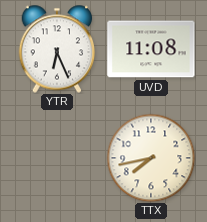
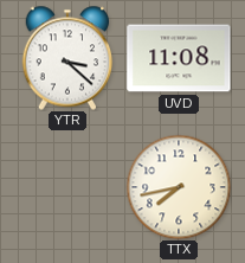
YTR: 6:26 -> 3:22
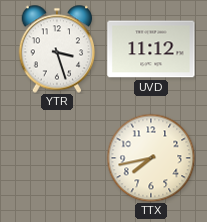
YTR: 3:22 -> 3:27
UVD: 11:08 -> 11:12
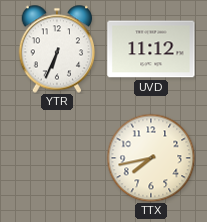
YTR: 3:27 -> 6:34
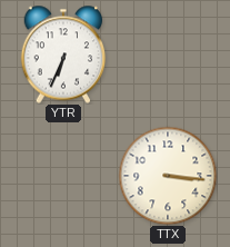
UVD: 11:12 -> none
TTX: 7:43 -> 3:16
